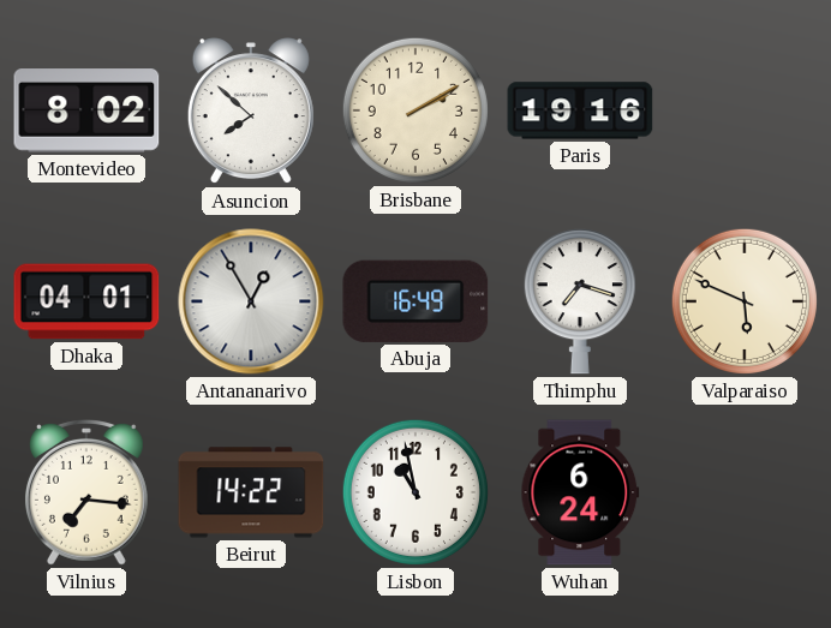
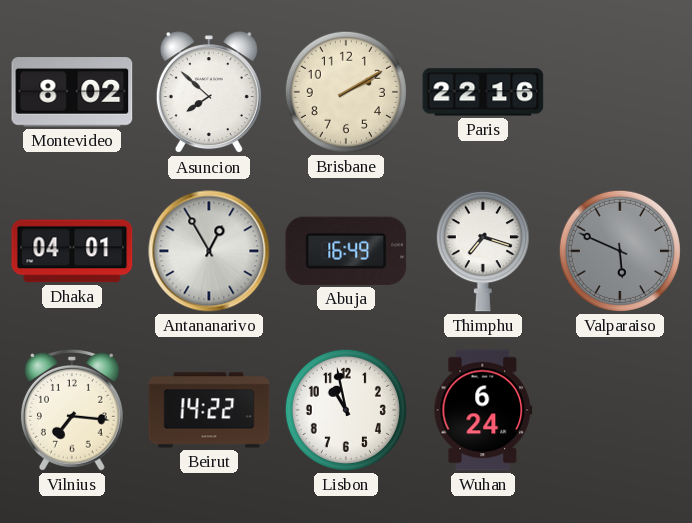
Paris: 19:16 -> 22:16
Valparaiso dial: cream -> grey
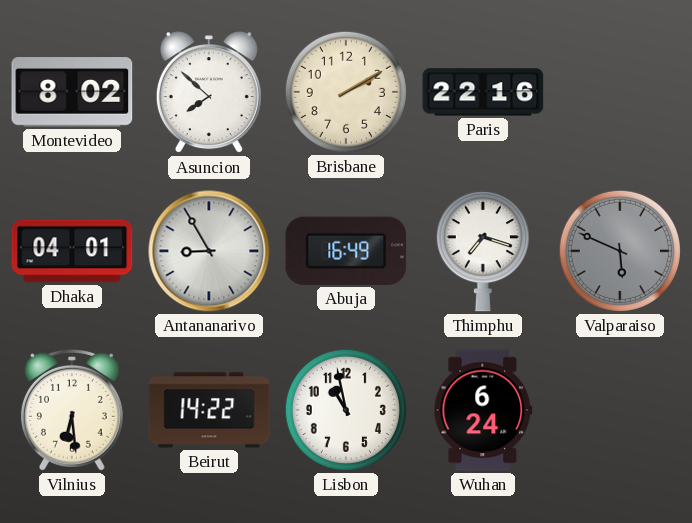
Antananarivo: 12:55 -> 8:55
Vilnius: 7:16 -> 6:29
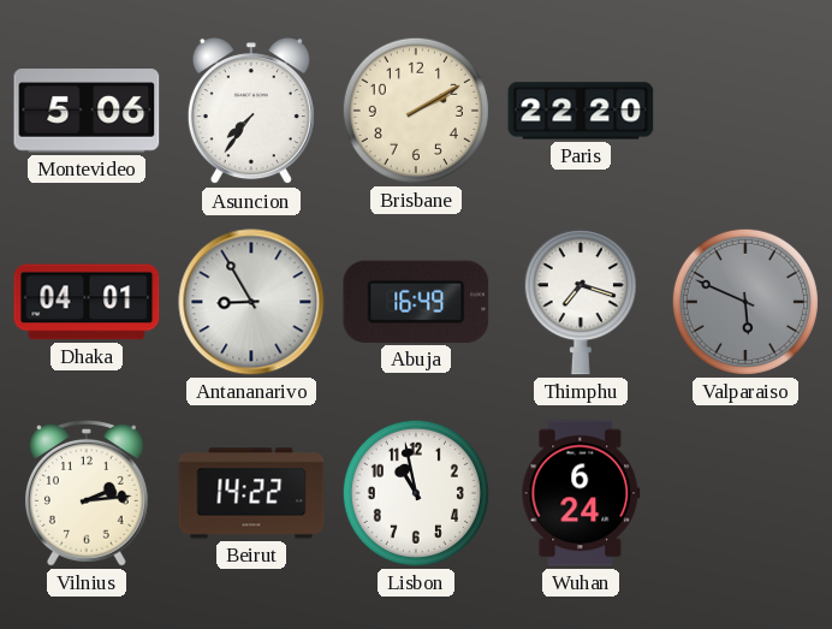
Montevideo: 8:02 -> 5:06
Asuncion: 7:52 -> 7:36
Paris: 22:16 -> 22:20
Vilnius: 6:29 -> 2:14
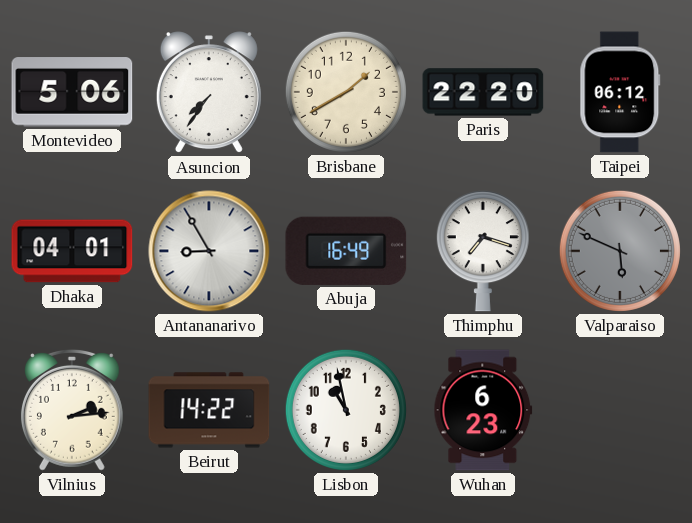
Brisbane: 2:10 -> 1:40
Taipei: none -> 06:12
Wuhan: 6:24 -> 6:23
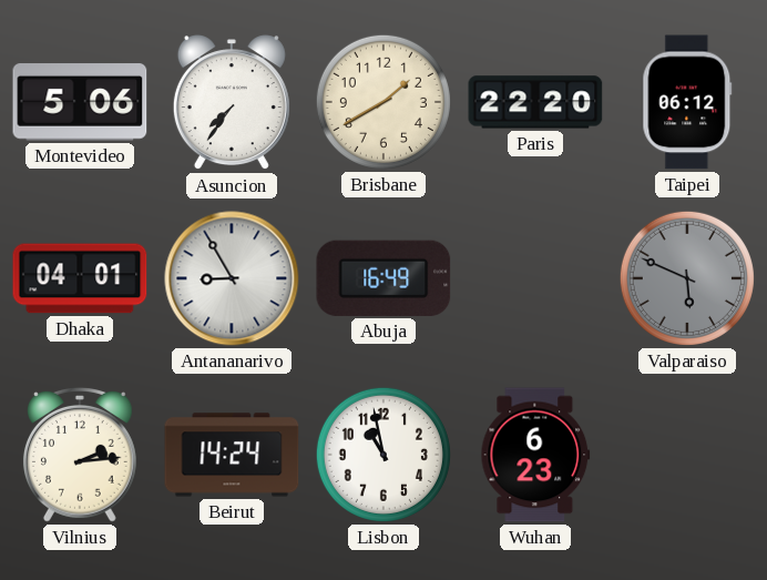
Thimphu: 7:18 -> none
Beirut: 14:22 -> 14:24
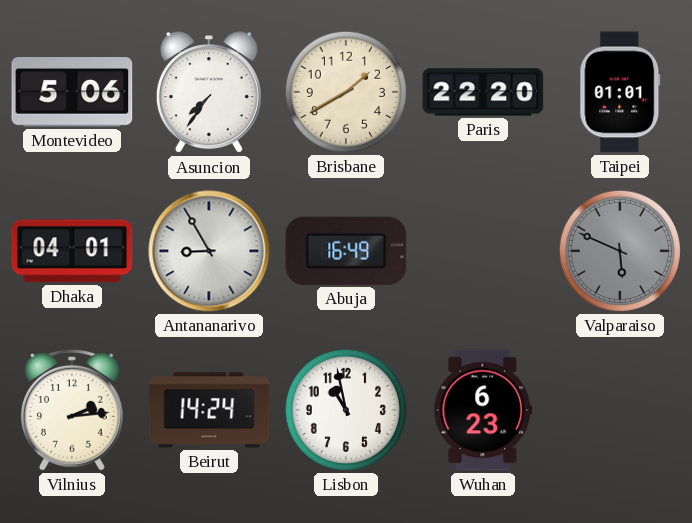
Taipei: 06:12 -> 01:01
